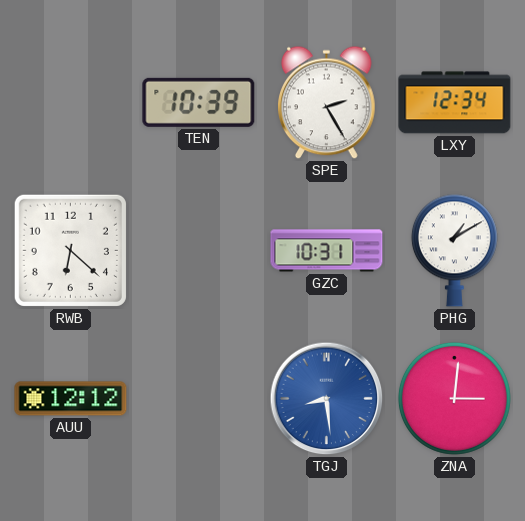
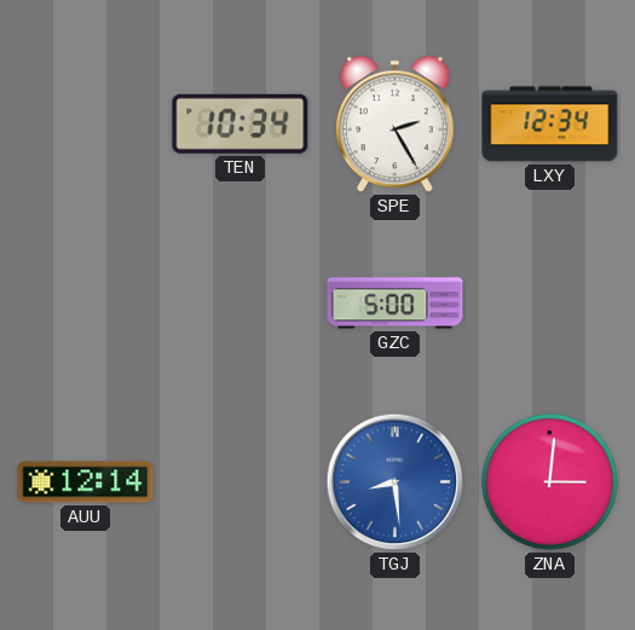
TEN: 10:39 -> 10:34
RWB: 6:22 -> none
GZC: 10:31 -> 5:00
PHG: 1:10 -> none
AUU: 12:12 -> 12:14
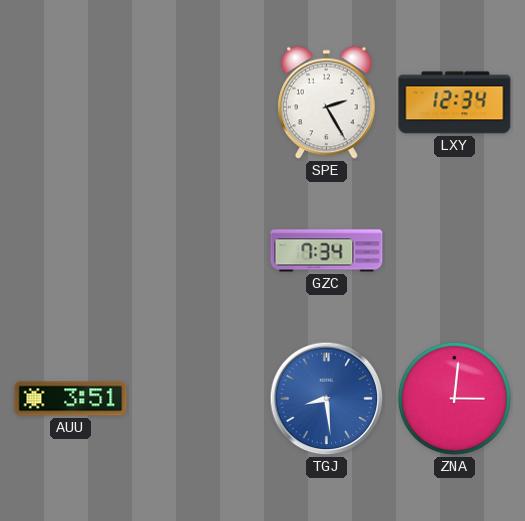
TEN: 10:34 -> none
GZC: 5:00 -> 7:34
AUU: 12:14 -> 3:51
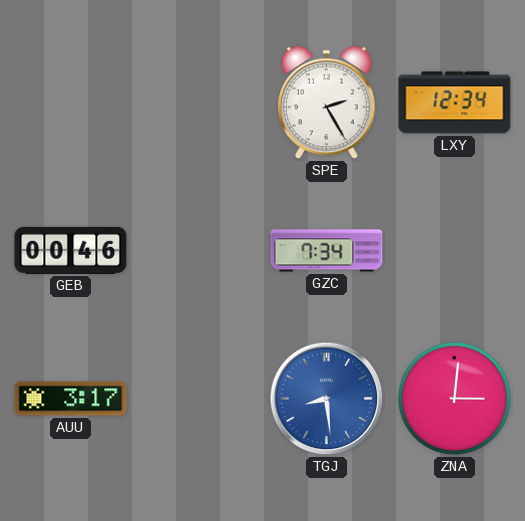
GEB: none -> 00:46
AUU: 3:51 -> 3:17
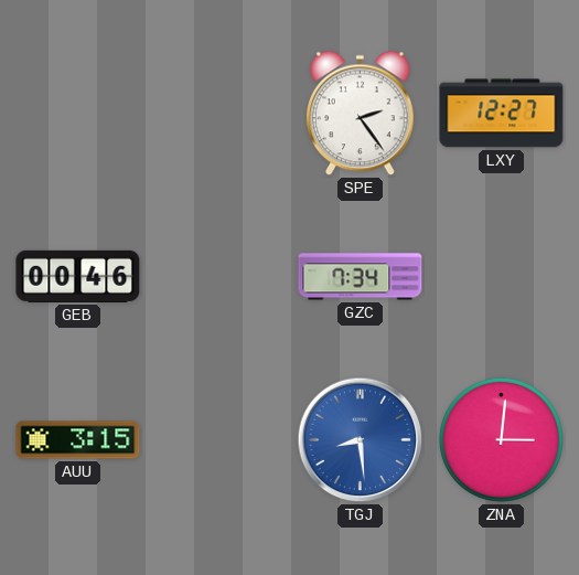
SPE: 2:25 -> 2:24
LXY: 12:34 -> 12:27
AUU: 3:17 -> 3:15
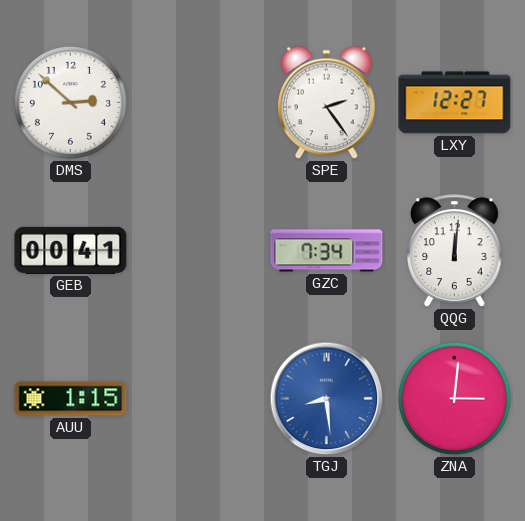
DMS: none -> 2:52
GEB: 00:46 -> 00:41
QQG: none -> 12:01
AUU: 3:15 -> 1:15
